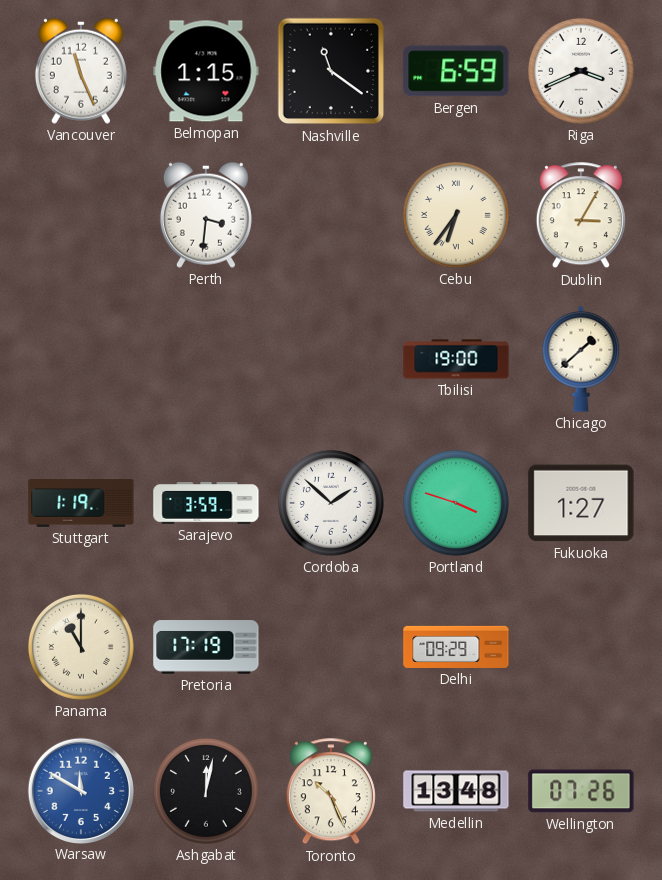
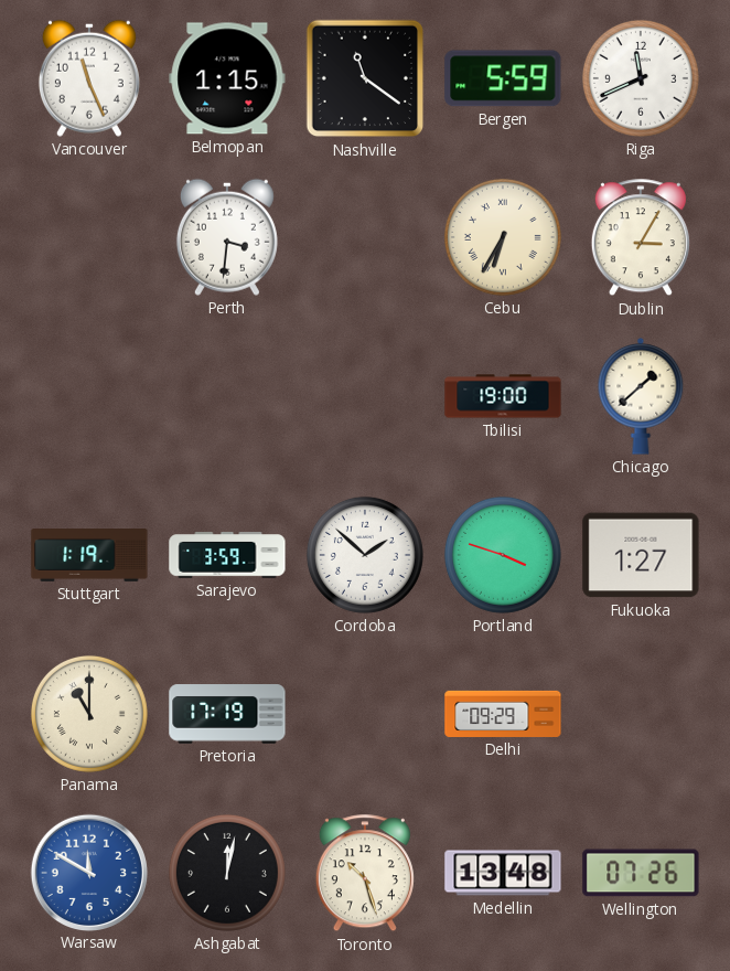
Bergen: 6:59 -> 5:59
Riga: 3:41 -> 11:41
Cebu: 6:36 -> 6:35
Toronto: 10:26 -> 10:27
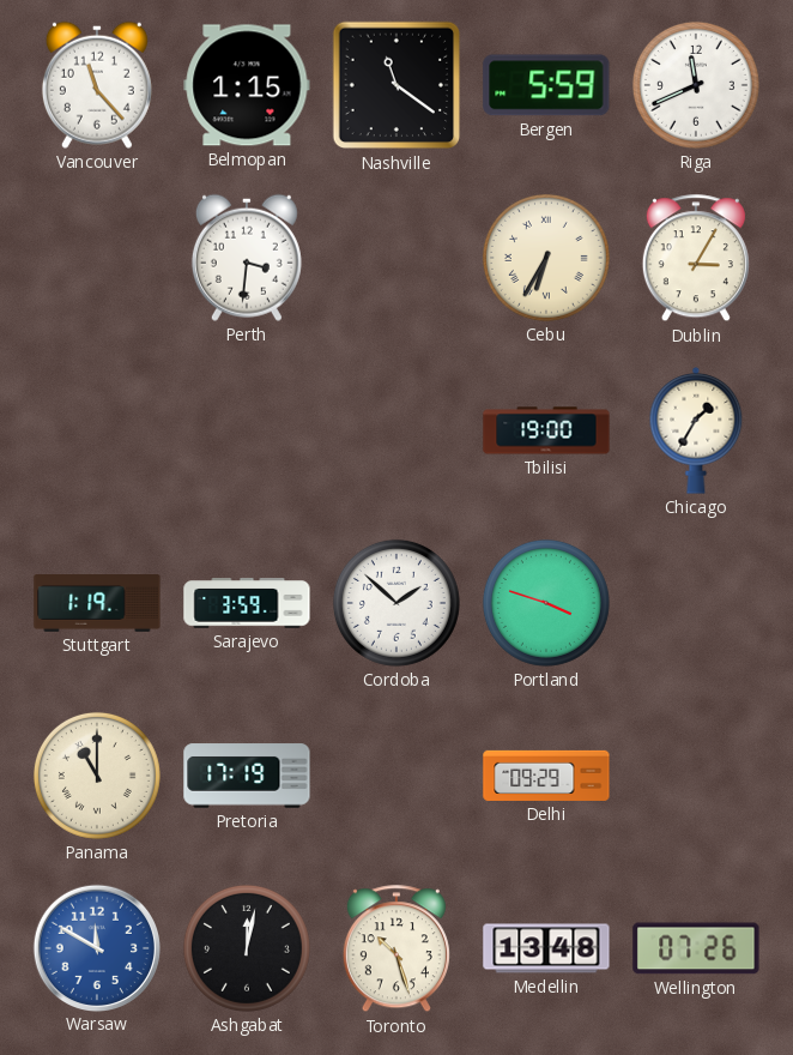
Vancouver: 11:26 -> 11:23
Chicago: 1:38 -> 1:35
Fukuoka: 1:27 -> none
